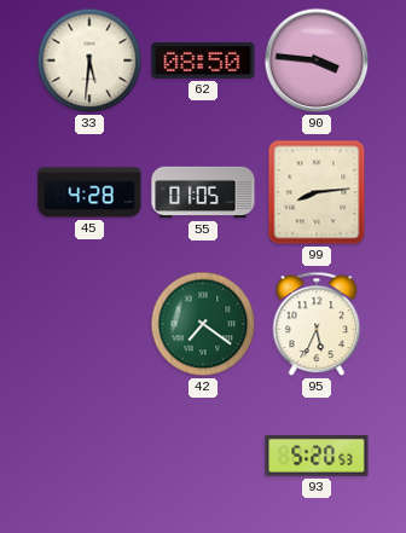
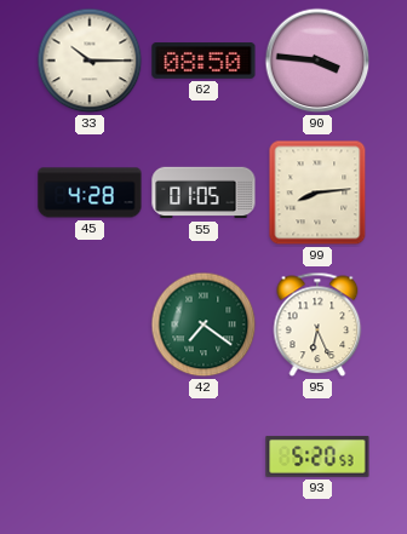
33: 5:31 -> 10:15
95: 5:34 -> 6:26
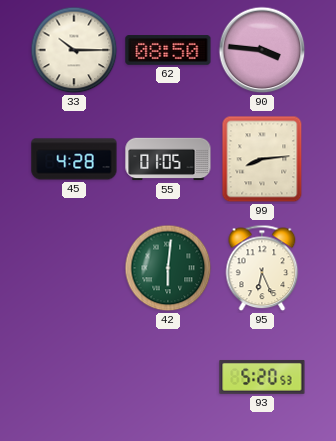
42: 7:21 -> 6:01
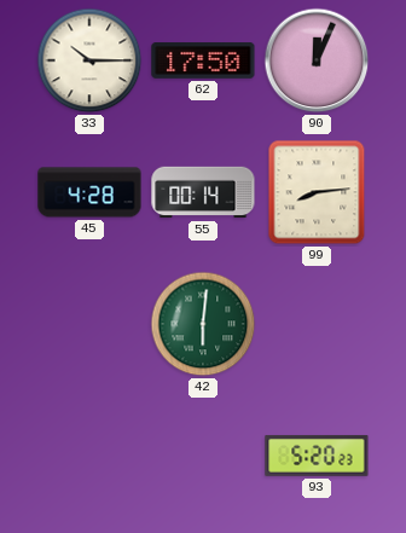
62: 08:50 -> 17:50
90: 3:46 -> 12:04
55: 01:05 -> 00:14
95: 6:26 -> none
93: 5:20:53 -> 5:20:23
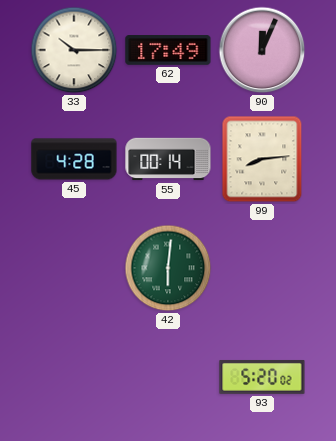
62: 17:50 -> 17:49
93: 5:20:23 -> 5:20:02
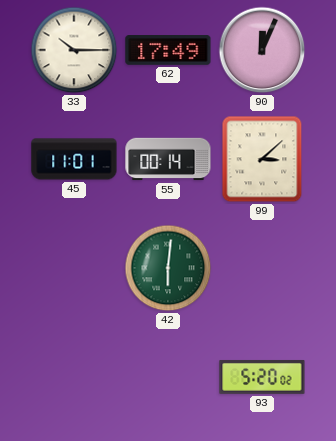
45: 4:28 -> 11:01
99: 8:14 -> 3:08
